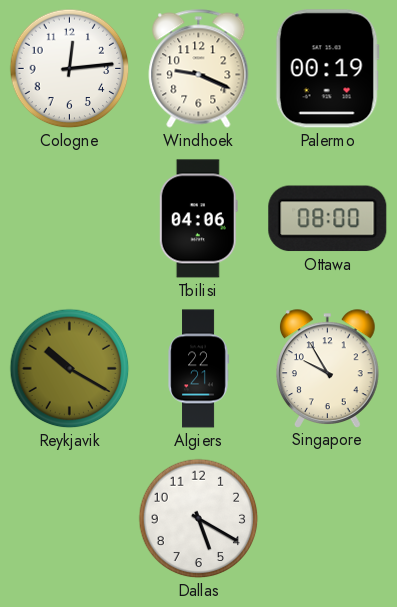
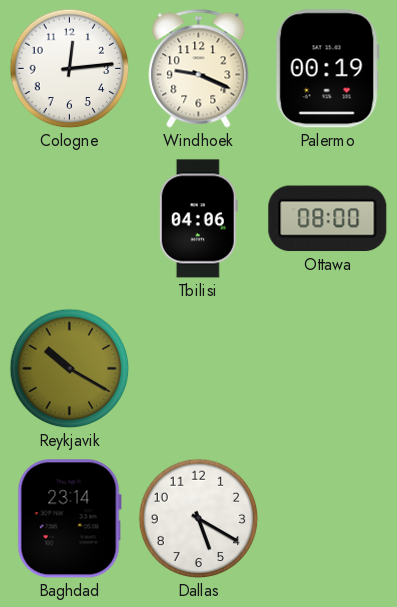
Algiers: 22:21 -> none
Singapore: 9:55 -> none
Baghdad: none -> 23:14
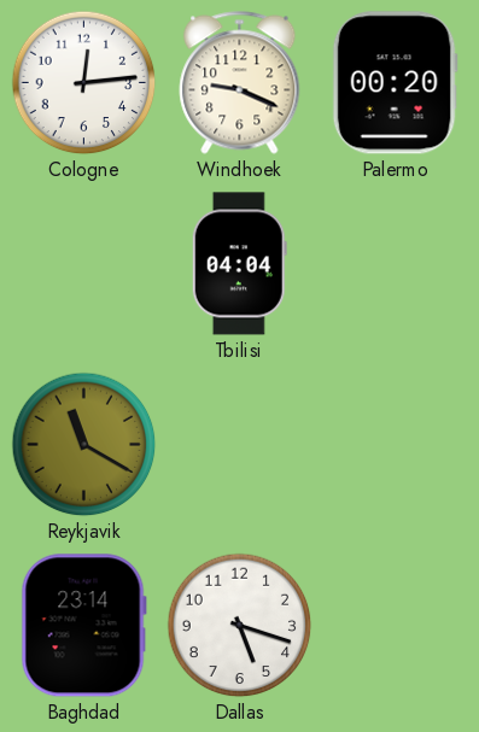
Palermo: 00:19 -> 00:20
Tbilisi: 04:06 -> 04:04
Ottawa: 08:00 -> none
Reykjavik: 10:20 -> 11:20
Dallas: 5:20 -> 5:18
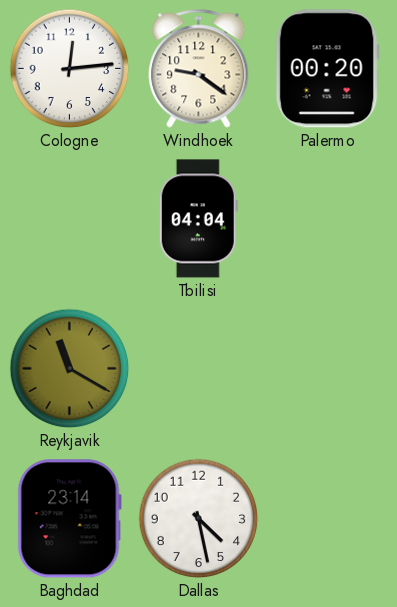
Windhoek: 9:19 -> 9:21
Dallas: 5:18 -> 4:28
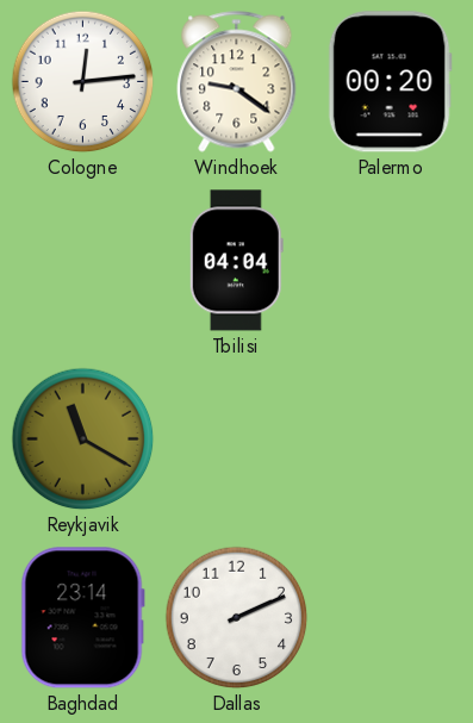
Dallas: 4:28 -> 2:11
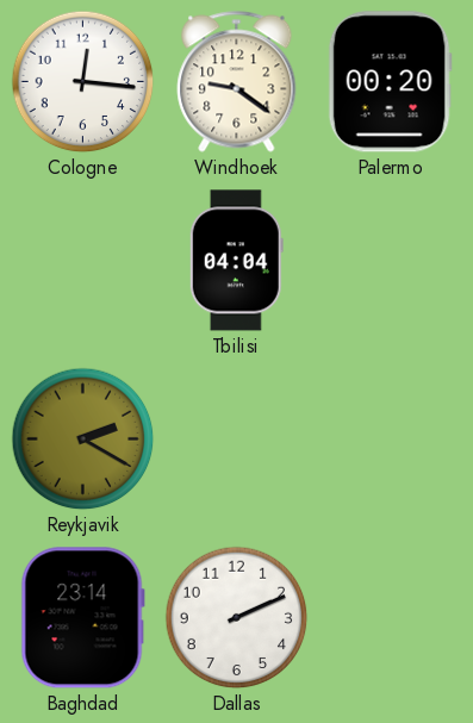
Cologne: 12:14 -> 12:16
Reykjavik: 11:20 -> 2:20
